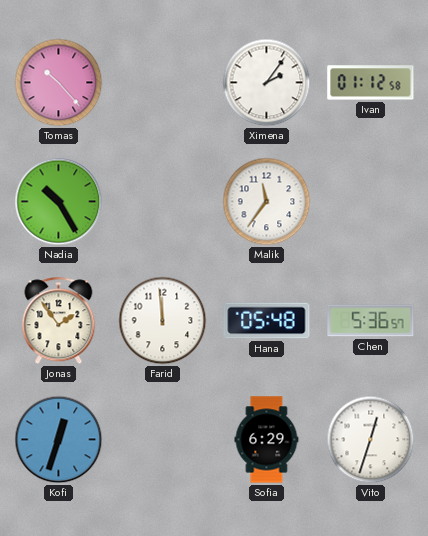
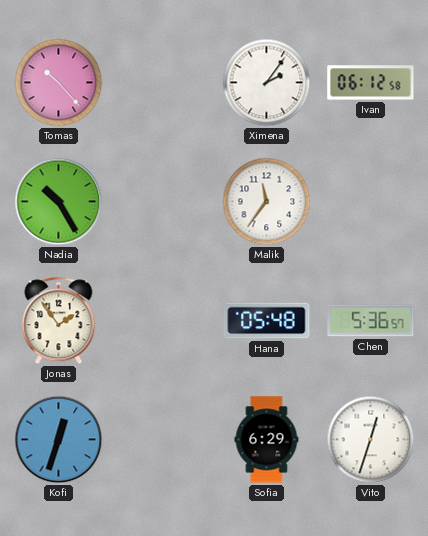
Ivan: 01:12 -> 06:12
Farid: 11:59 -> none
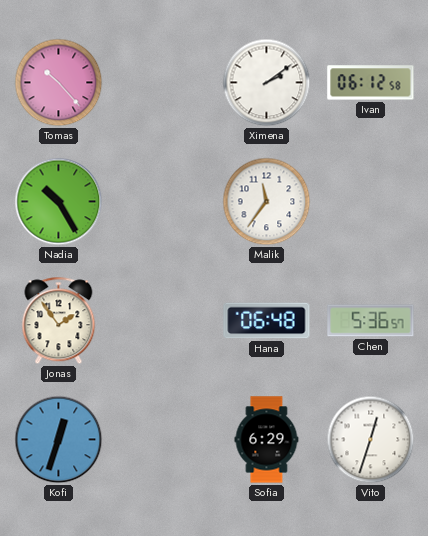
Ximena: 2:06 -> 2:09
Hana: 05:48 -> 06:48
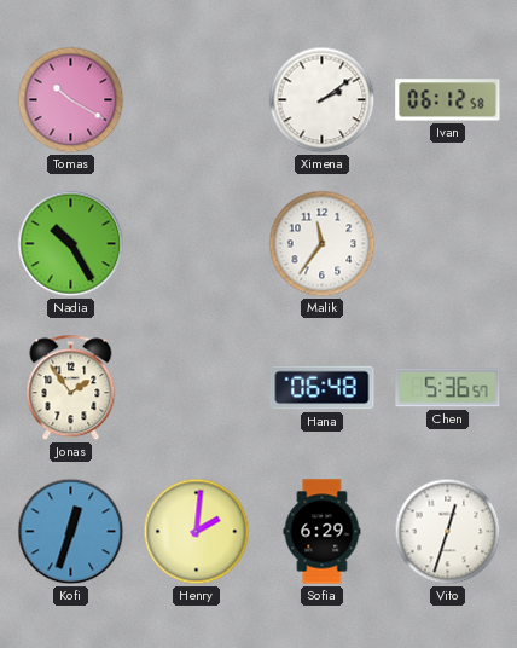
Tomas: 10:23 -> 10:20
Henry: none -> 2:01
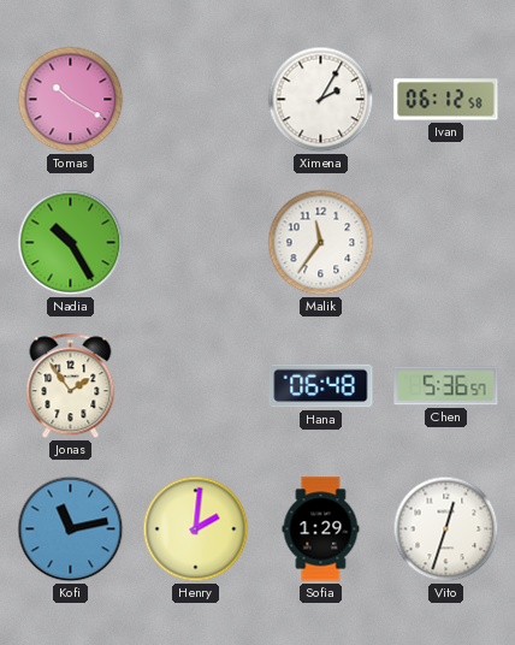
Ximena: 2:09 -> 2:05
Kofi: 12:33 -> 11:13
Sofia: 6:29 -> 1:29
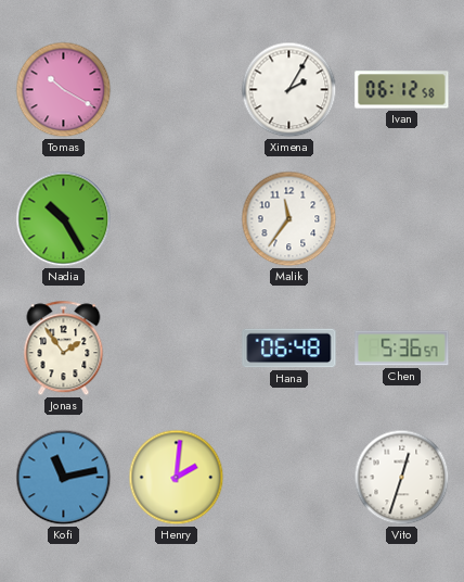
Sofia: 1:29 -> none
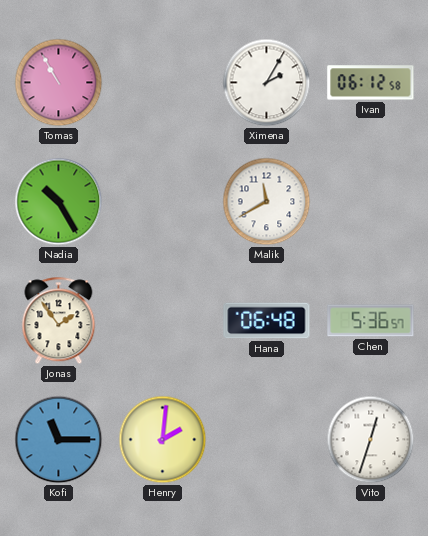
Tomas: 10:20 -> 10:55
Malik: 11:36 -> 11:40
Kofi: 11:13 -> 11:15
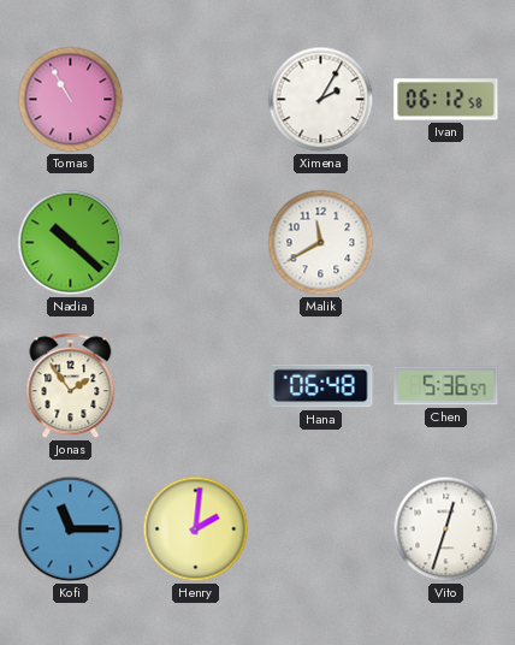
Nadia: 10:25 -> 10:22
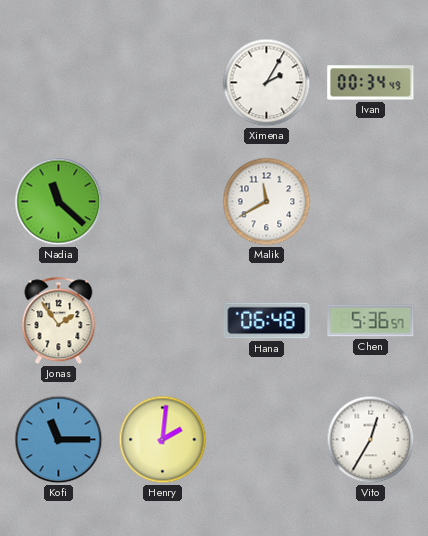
Tomas: 10:55 -> none
Ivan: 06:12 -> 00:34
Nadia: 10:22 -> 11:22
Vito: 12:33 -> 12:35
